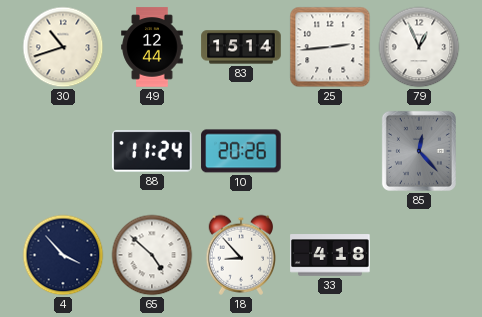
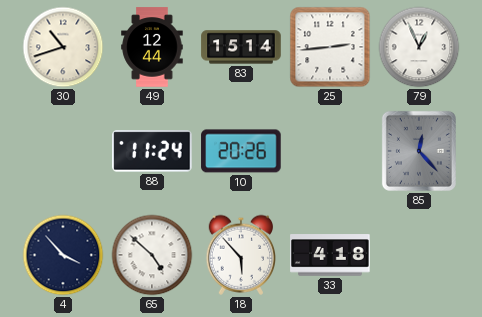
18: 8:53 -> 5:53
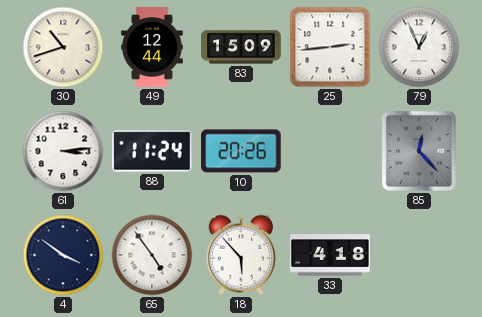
83: 15:14 -> 15:09
61: none -> 3:14
4: 3:53 -> 3:51
65: 4:52 -> 4:54
